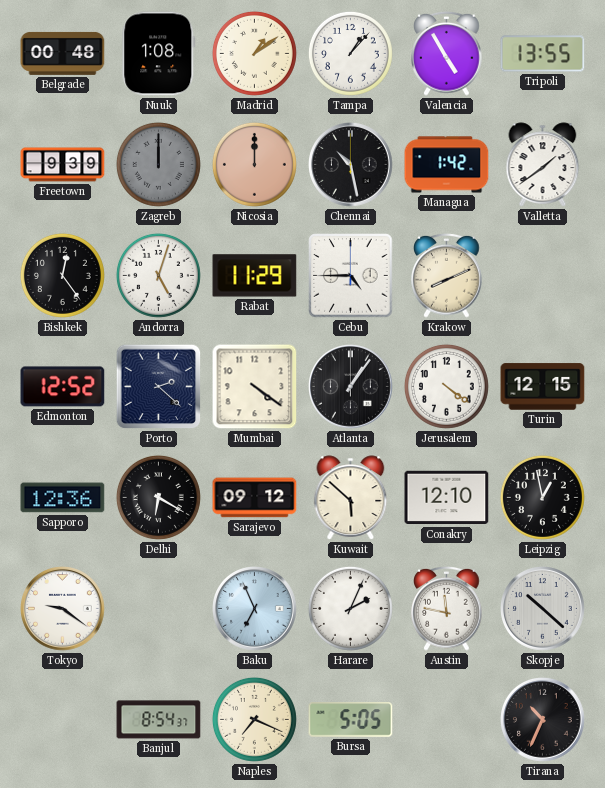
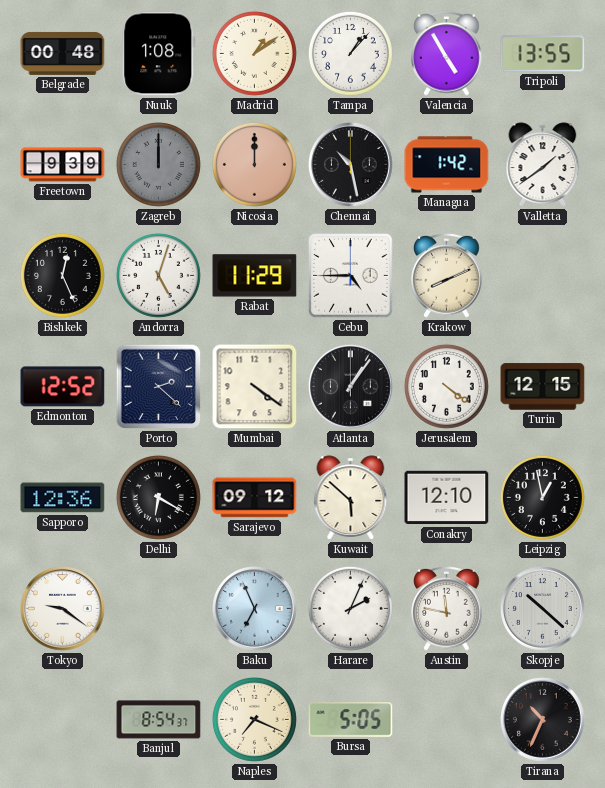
Bishkek: 12:24 -> 12:26
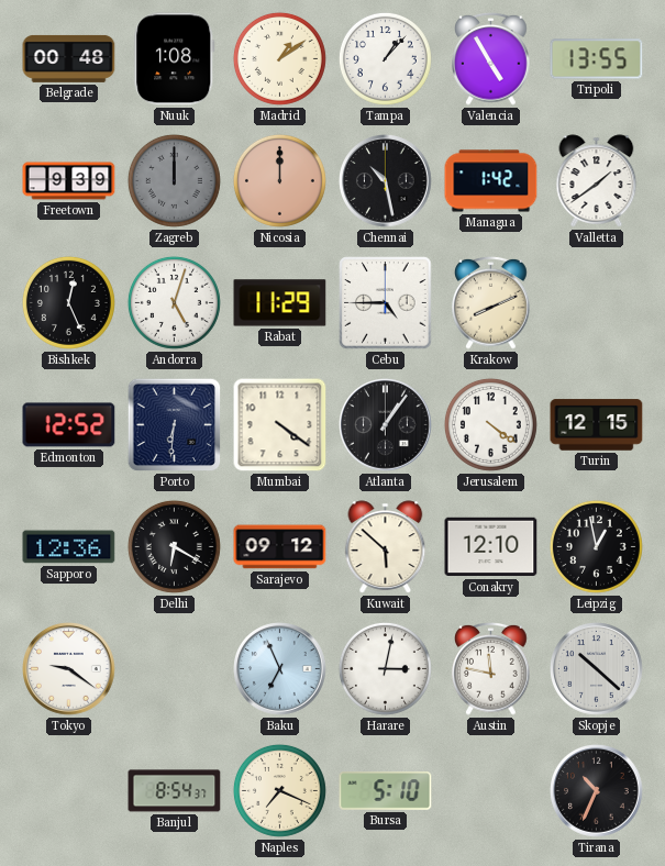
Porto: 2:22 -> 6:31
Harare: 2:04 -> 3:02
Bursa: 5:05 -> 5:10
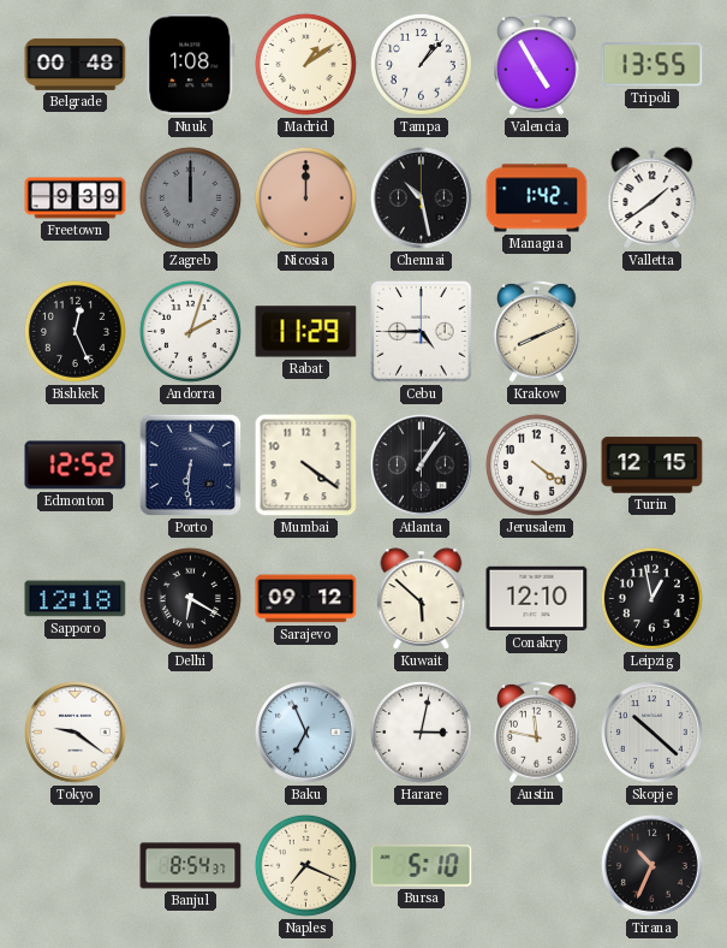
Andorra: 5:03 -> 2:03
Sapporo: 12:36 -> 12:18
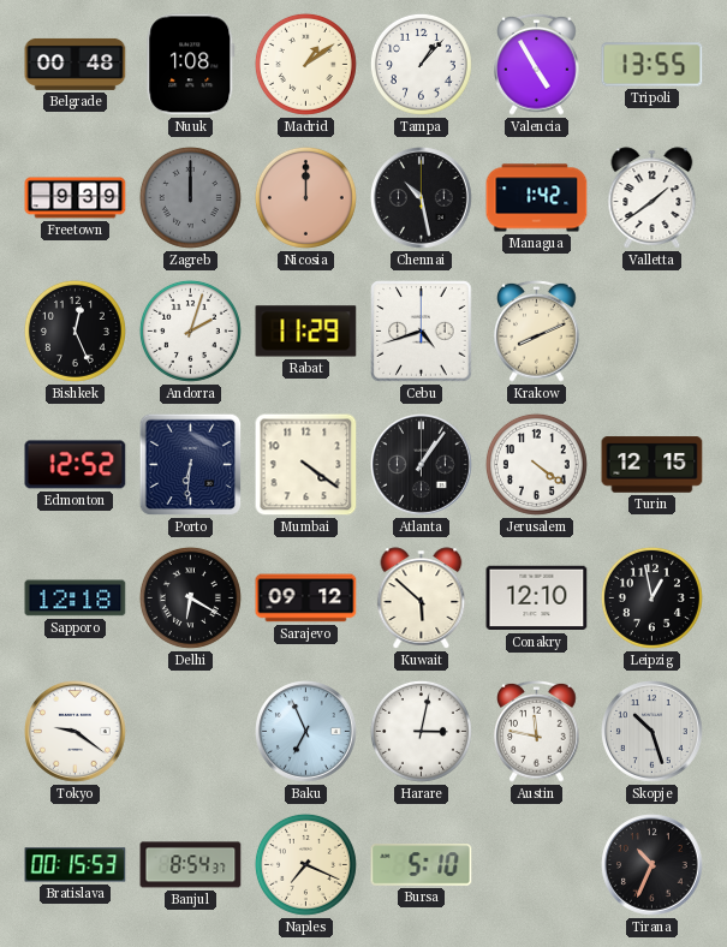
Cebu: 4:45 -> 4:42
Skopje: 10:22 -> 10:27
Bratislava: none -> 00:15
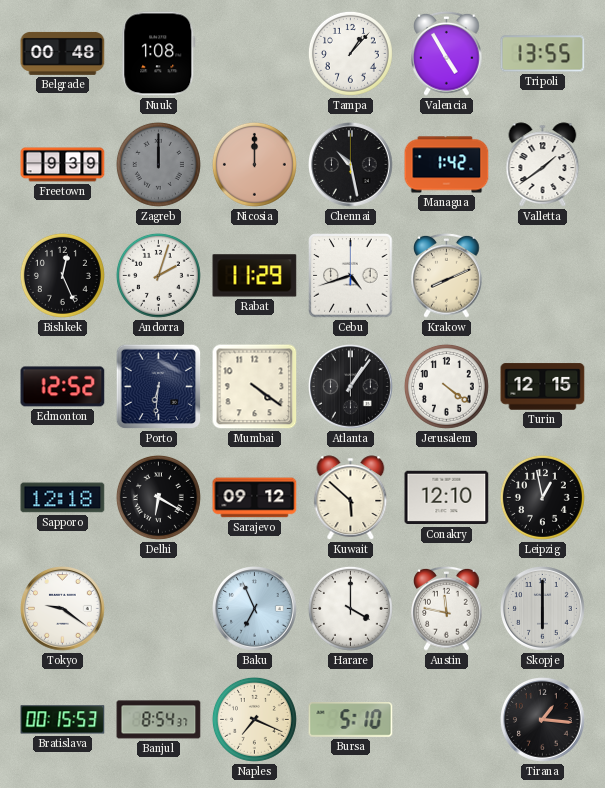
Madrid: 1:09 -> none
Harare: 3:02 -> 4:00
Skopje: 10:27 -> 6:00
Tirana: 10:34 -> 1:16
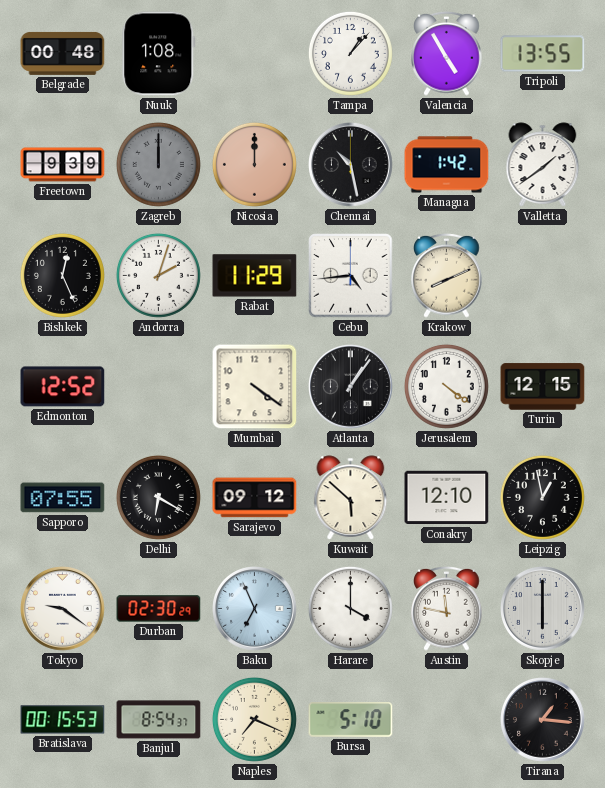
Cebu: 4:42 -> 4:44
Porto: 6:31 -> none
Sapporo: 12:18 -> 07:55
Durban: none -> 02:30
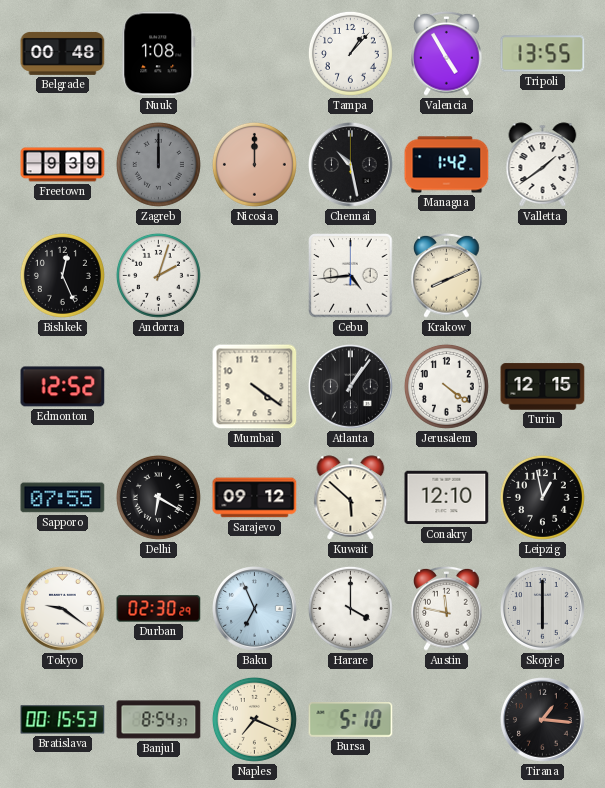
Rabat: 11:29 -> none
